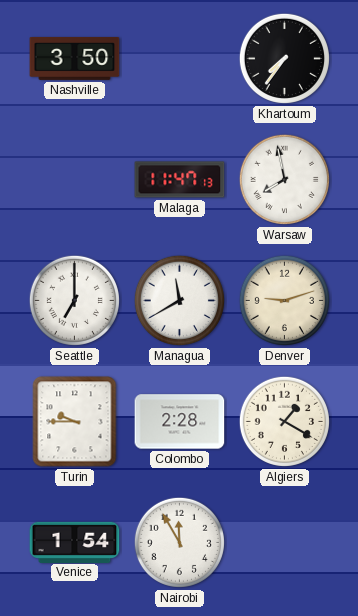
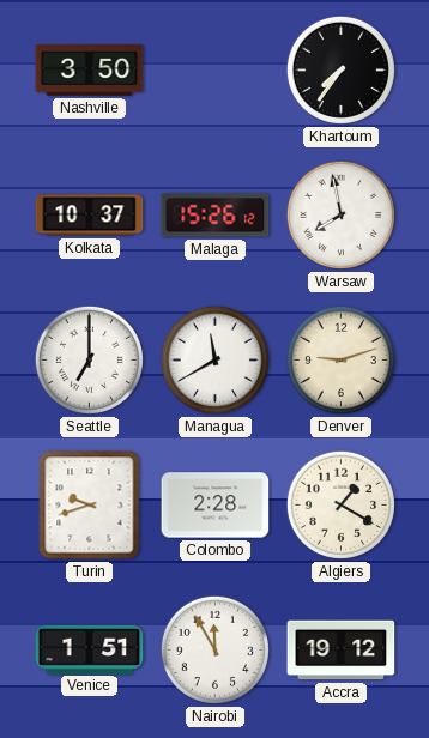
Kolkata: none -> 10:37
Malaga: 11:47 -> 15:26
Turin: 9:45 -> 9:42
Venice: 1:54 -> 1:51
Accra: none -> 19:12
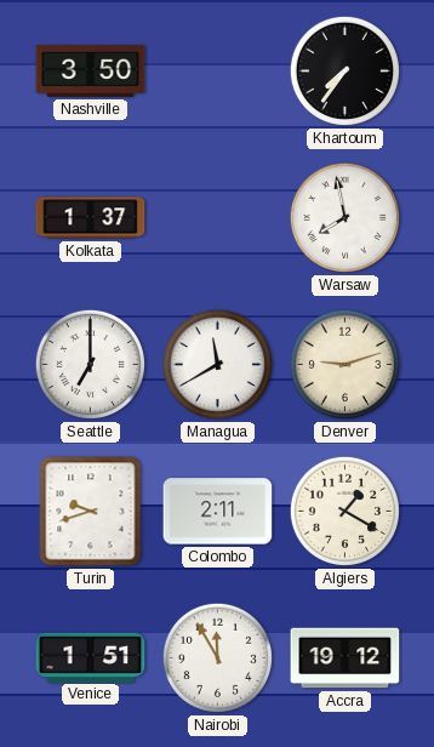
Kolkata: 10:37 -> 1:37
Malaga: 15:26 -> none
Colombo: 2:28 -> 2:11
